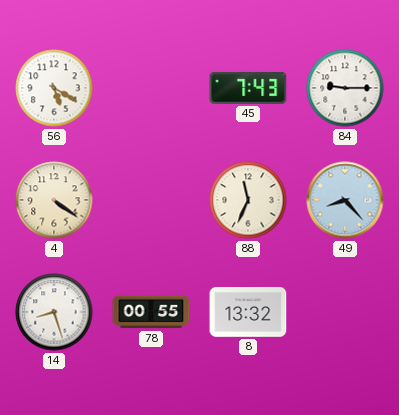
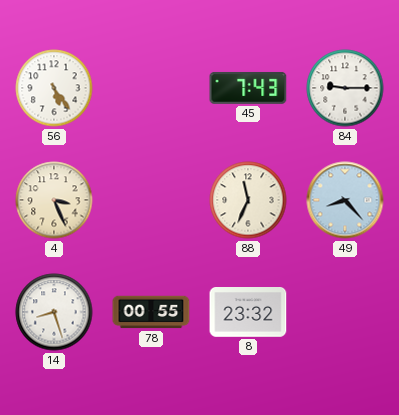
56: 5:20 -> 5:24
4: 4:21 -> 3:26
8: 13:32 -> 23:32
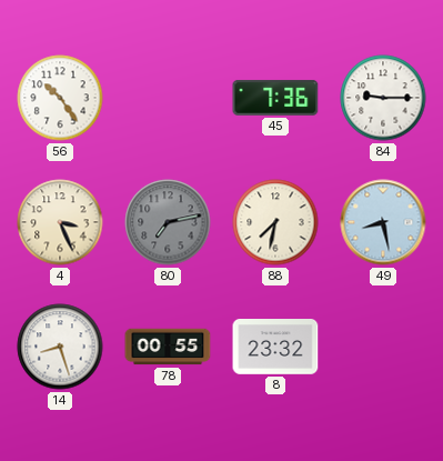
56: 5:24 -> 10:24
45: 7:43 -> 7:36
80: none -> 7:13
88: 11:34 -> 7:32
49: 8:23 -> 8:28
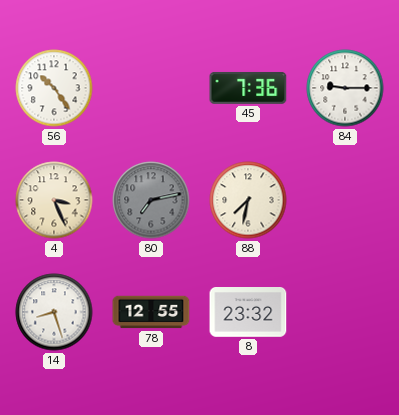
49: 8:28 -> none
78: 00:55 -> 12:55
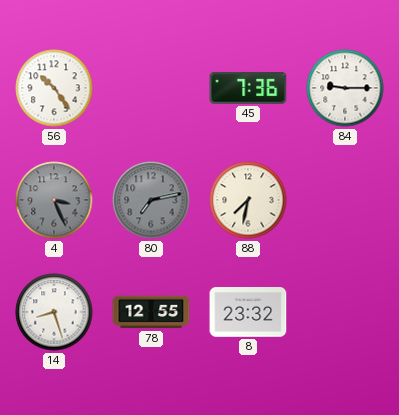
4 dial: cream -> grey
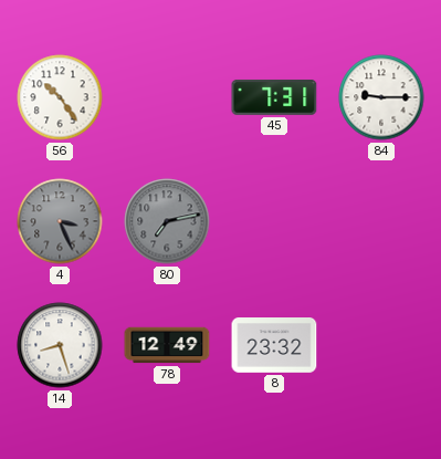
45: 7:36 -> 7:31
88: 7:32 -> none
78: 12:55 -> 12:49
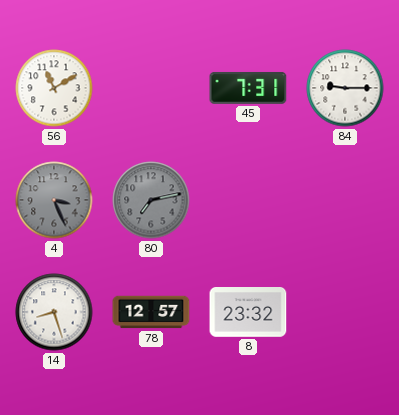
56: 10:24 -> 11:10
78: 12:49 -> 12:57
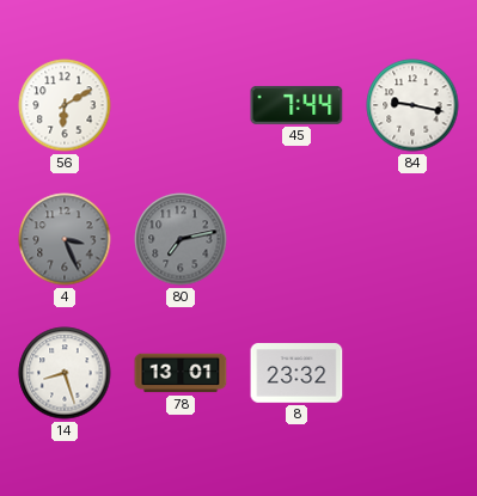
56: 11:10 -> 6:10
45: 7:31 -> 7:44
84: 9:15 -> 9:17
78: 12:57 -> 13:01
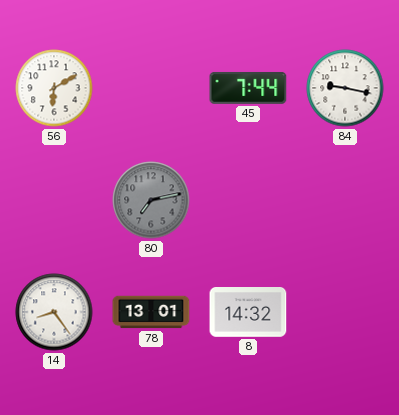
4: 3:26 -> none
14: 8:27 -> 8:24
8: 23:32 -> 14:32
